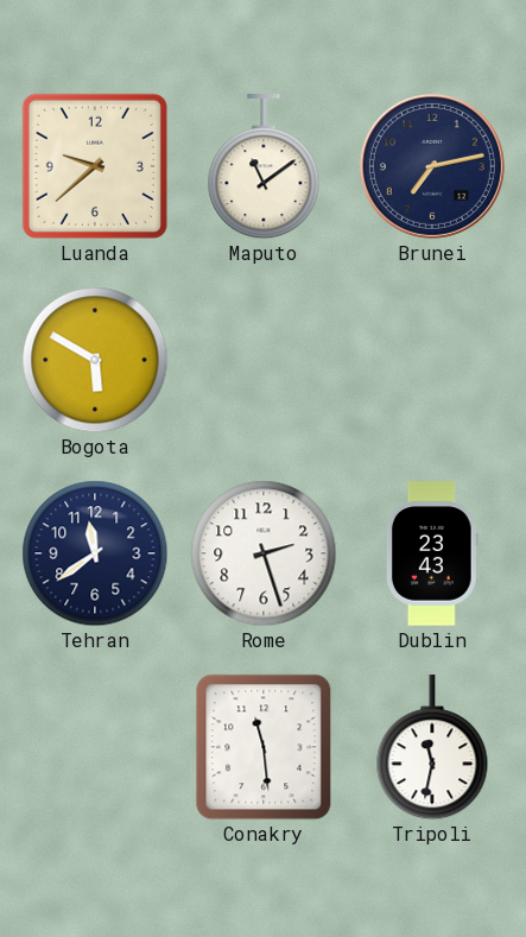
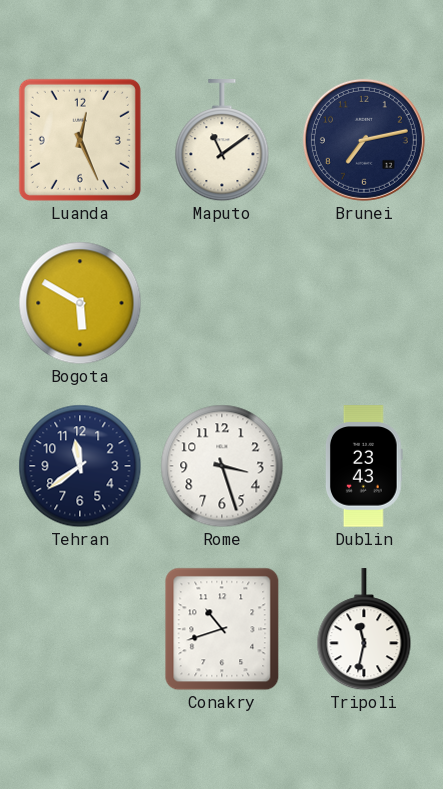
Luanda: 9:38 -> 12:26
Rome: 2:27 -> 3:27
Conakry: 11:29 -> 10:42
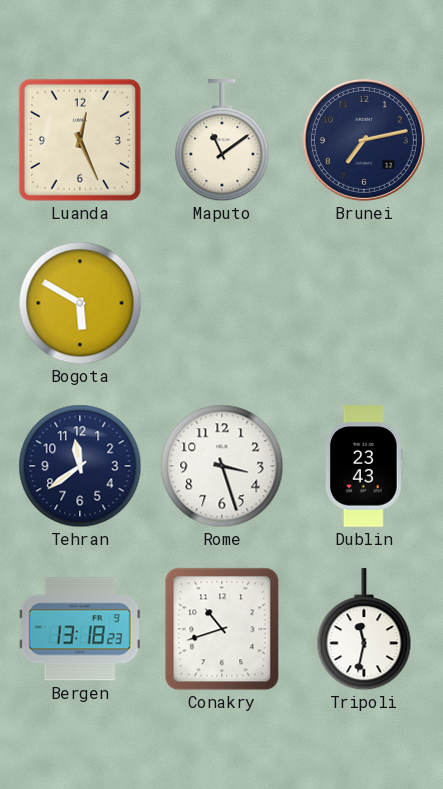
Bergen: none -> 13:18
